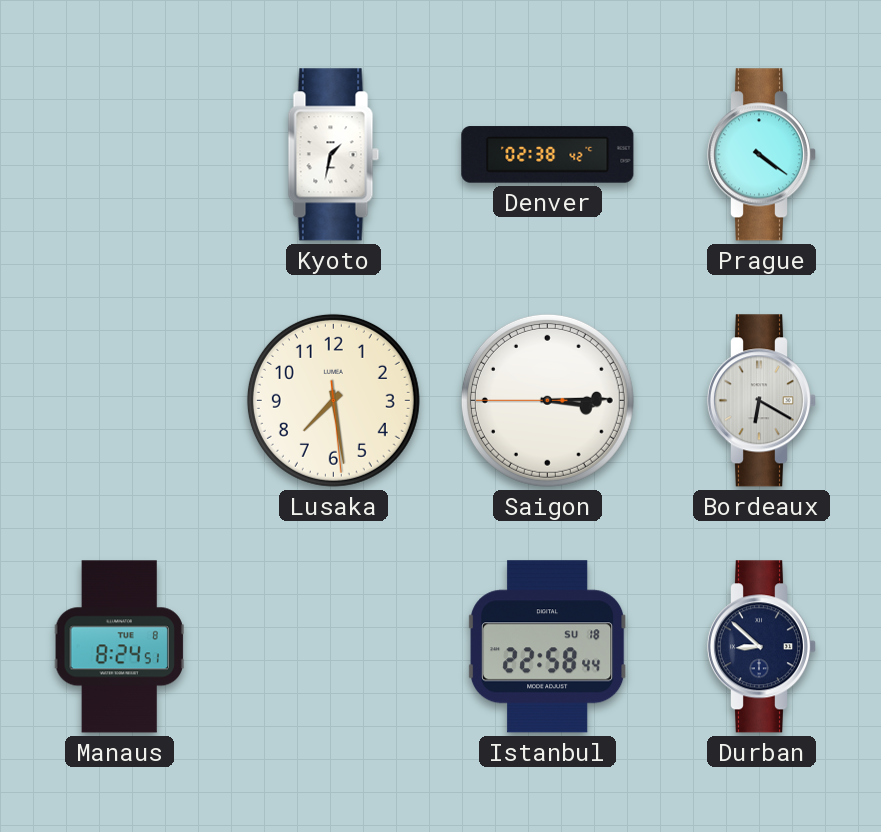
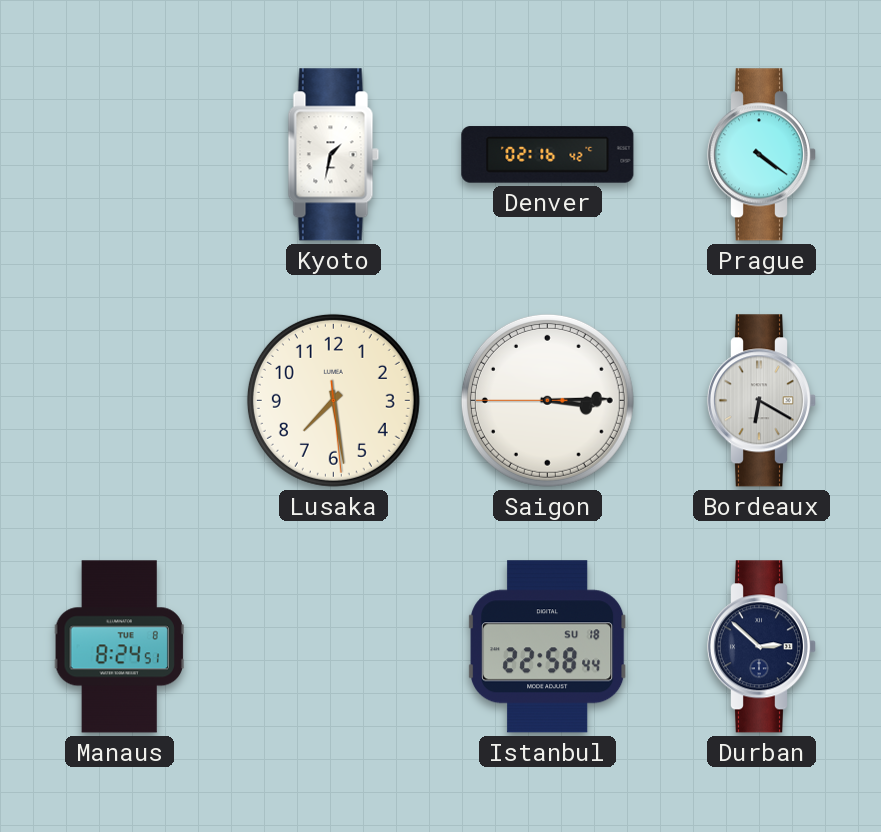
Denver: 02:38 -> 02:16
Durban: 8:52 -> 2:52
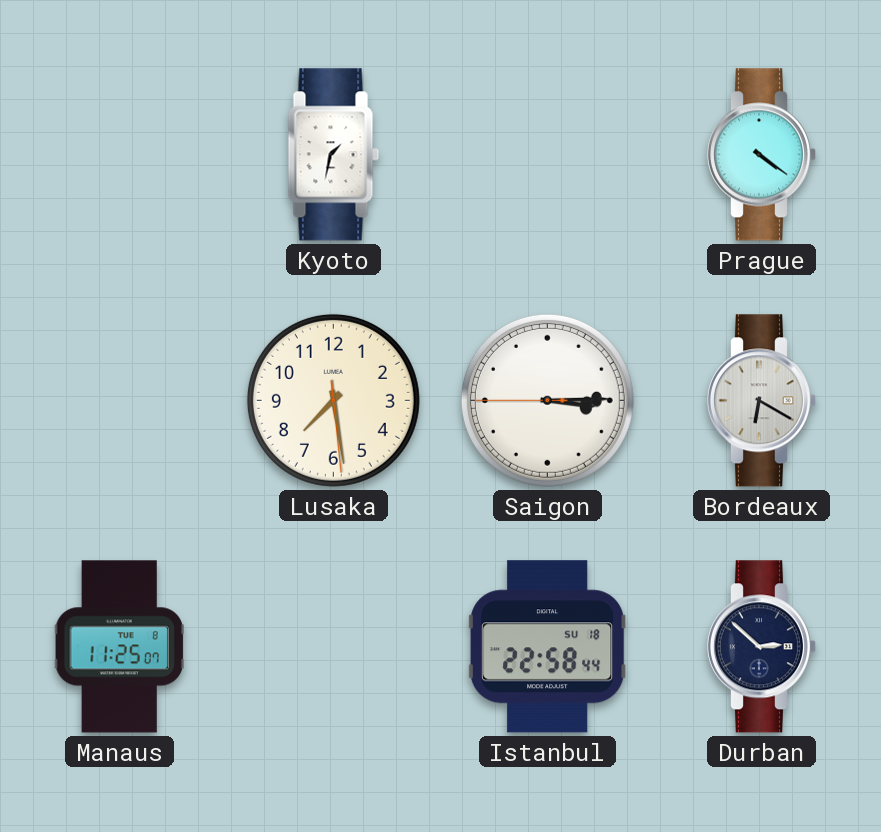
Denver: 02:16 -> none
Manaus: 8:24 -> 11:25
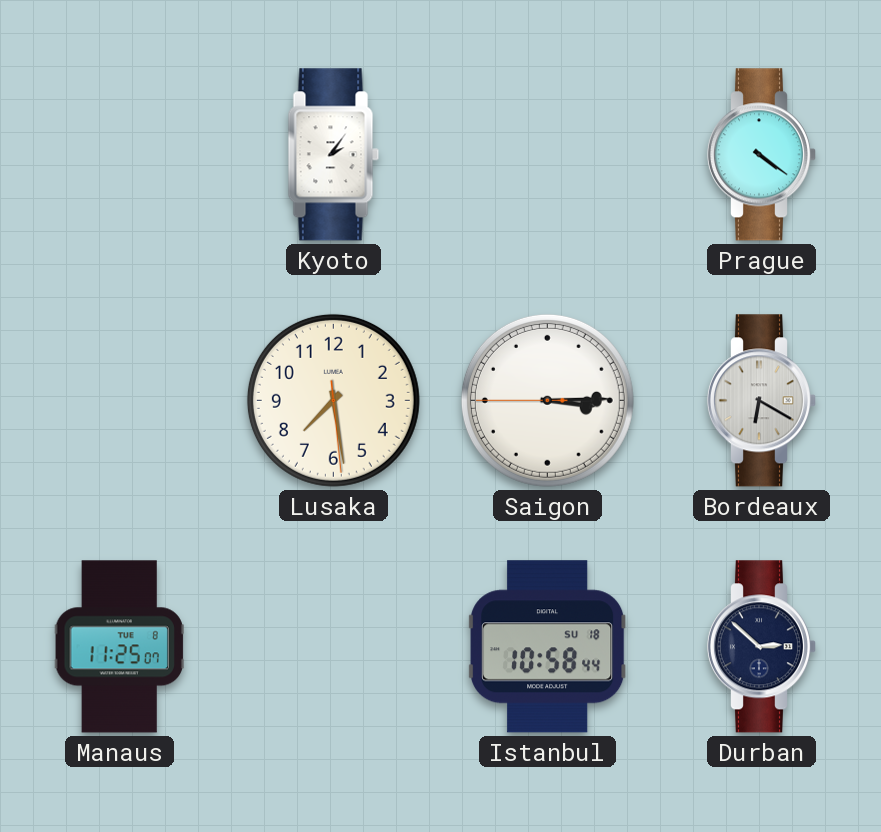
Kyoto: 1:32 -> 2:06
Istanbul: 22:58 -> 10:58
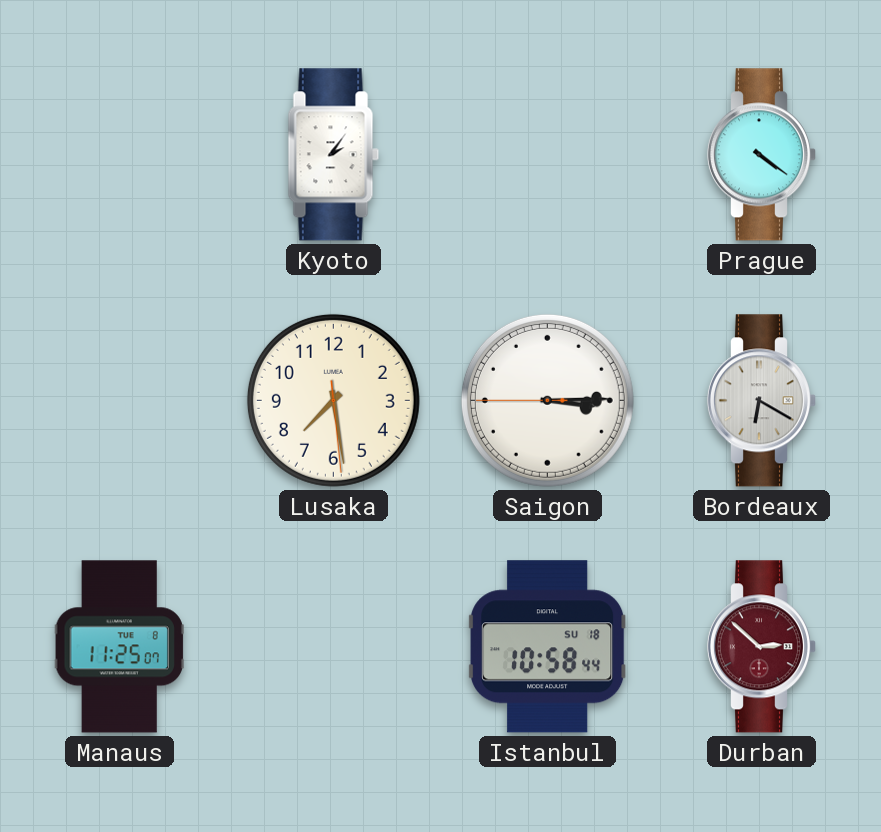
Durban dial: navy -> burgundy
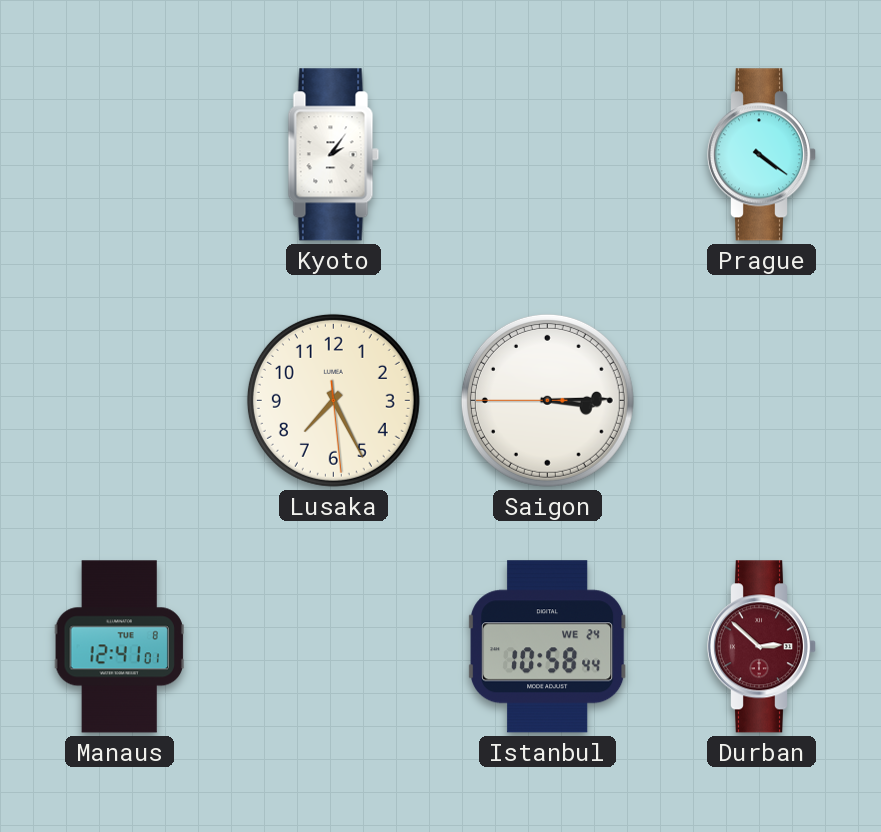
Lusaka: 7:28 -> 7:25
Bordeaux: 6:20 -> none
Manaus: 11:25 -> 12:41
Istanbul date: SU 18 -> WE 24
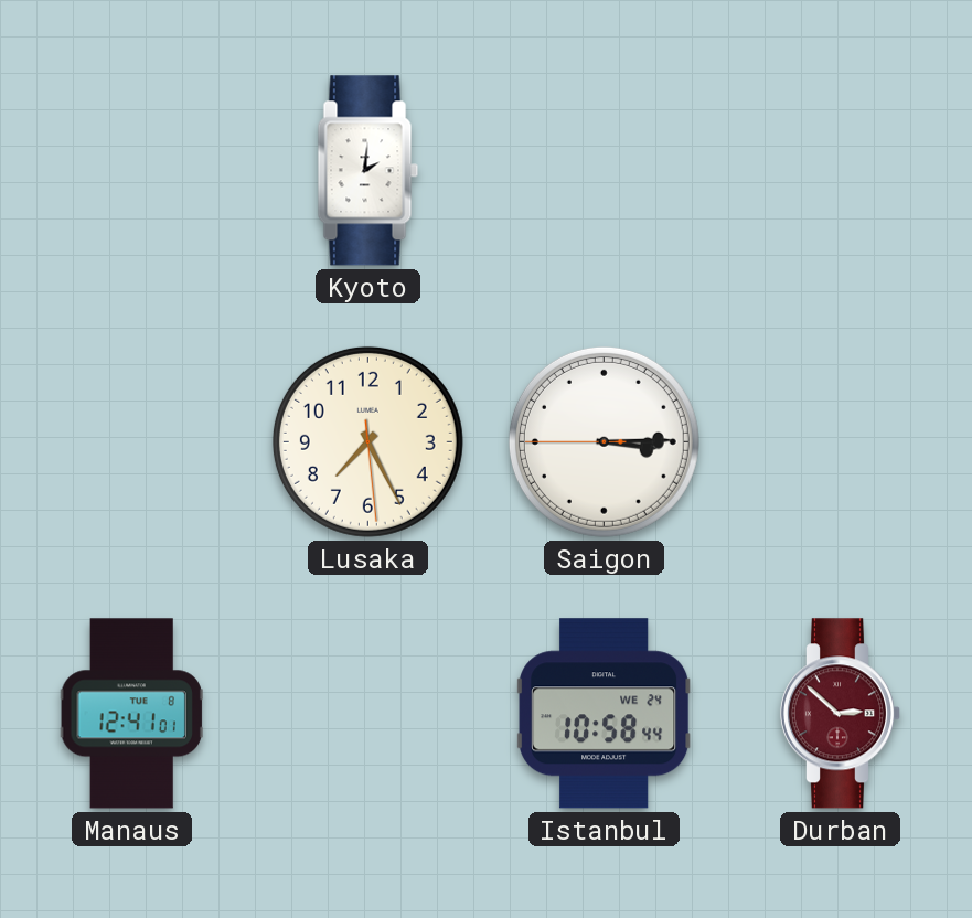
Kyoto: 2:06 -> 2:01
Prague: 4:21 -> none
